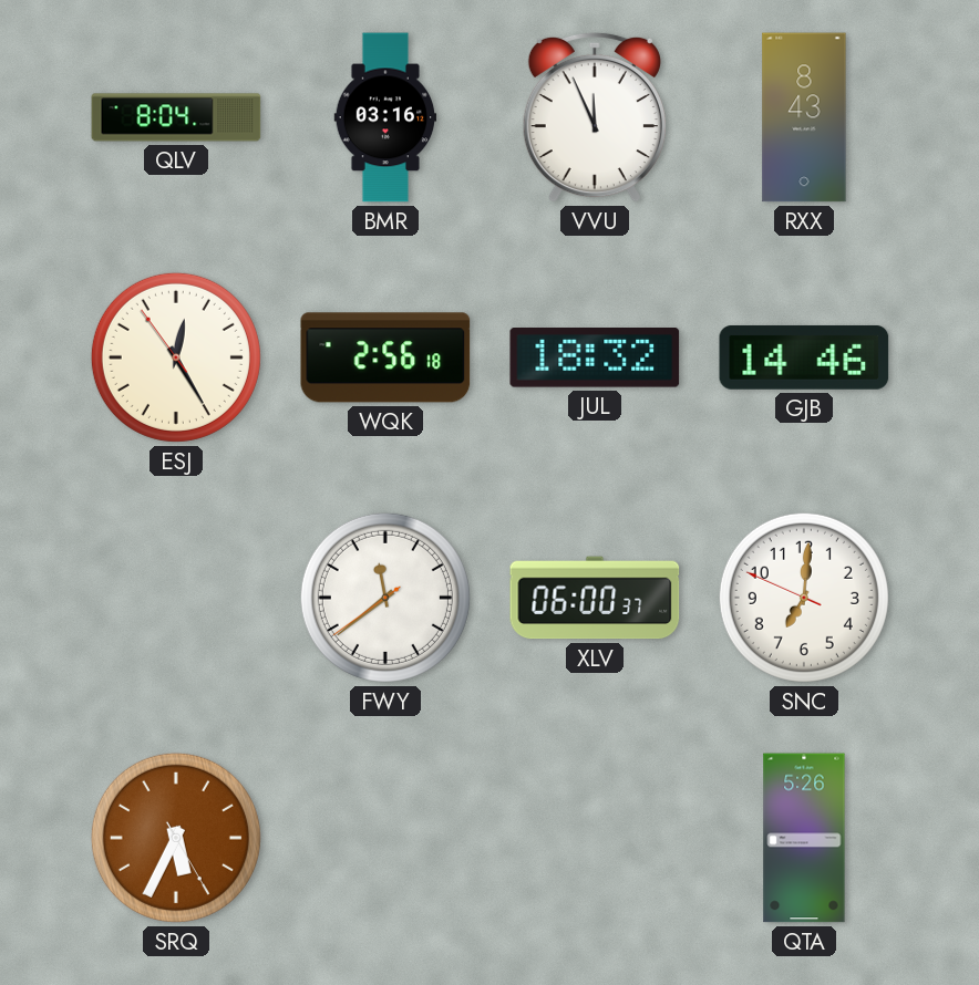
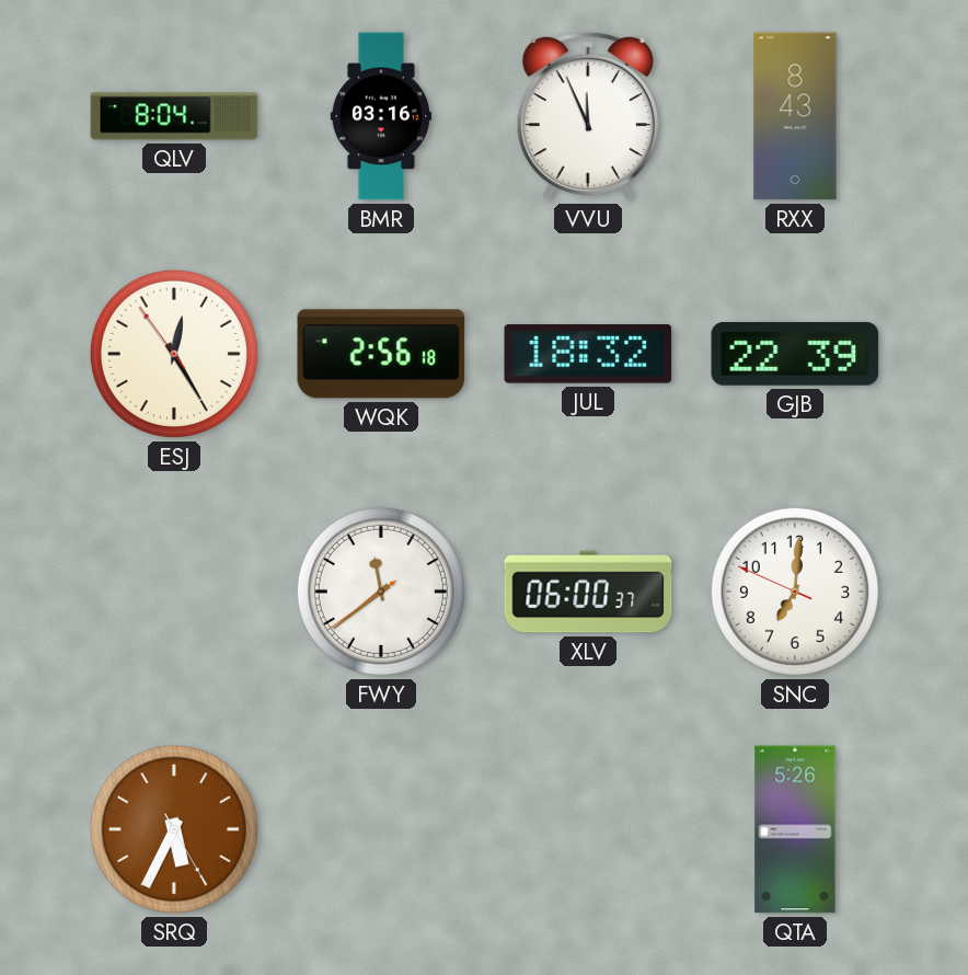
GJB: 14:46 -> 22:39
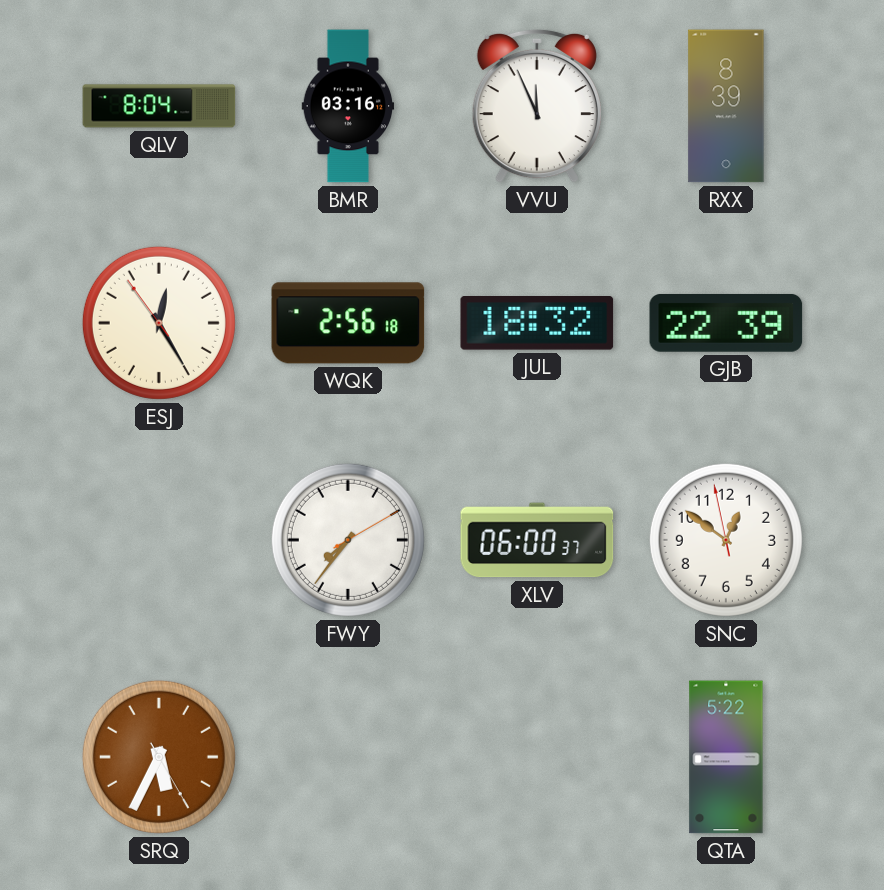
RXX: 8:43 -> 8:39
FWY: 11:38 -> 7:36
SNC: 7:00 -> 12:50
QTA: 5:26 -> 5:22
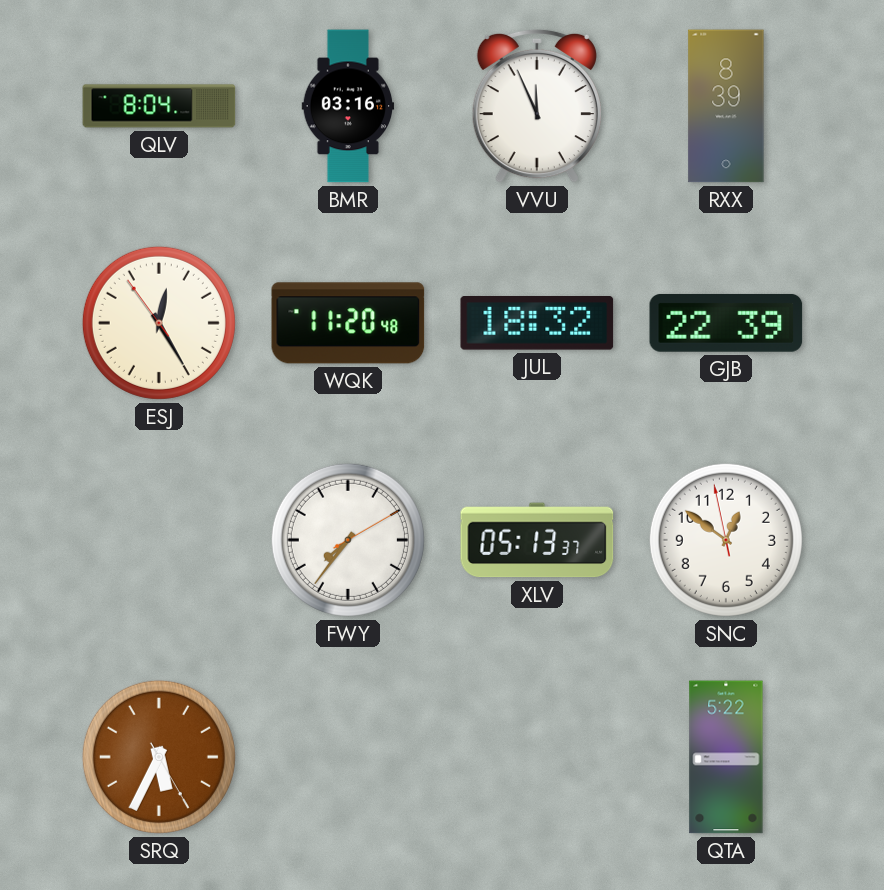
WQK: 2:56 -> 11:20
XLV: 06:00 -> 05:13
